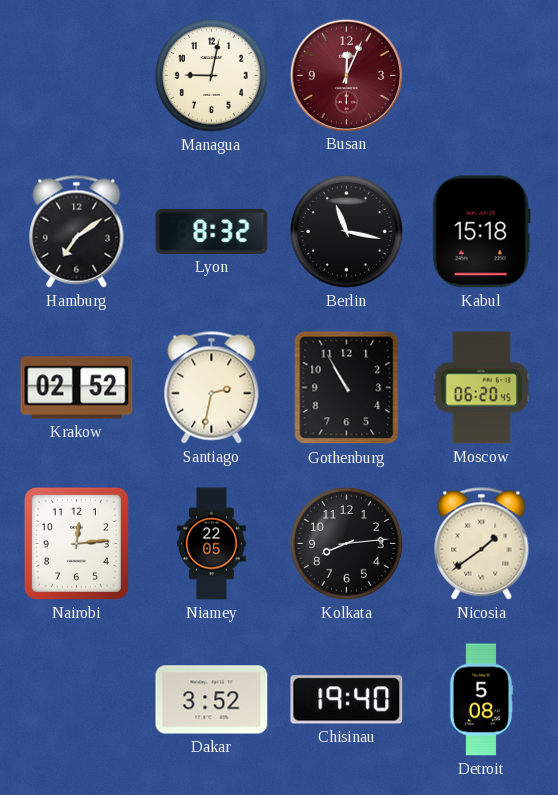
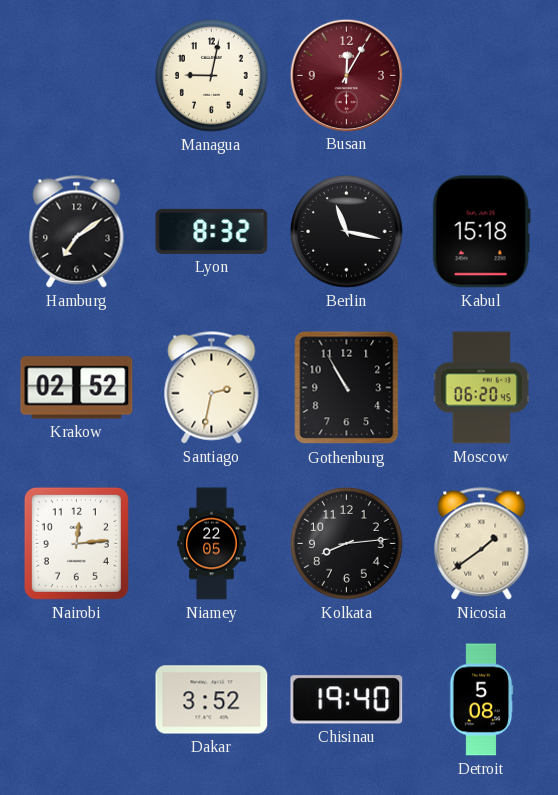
Busan: 12:04 -> 12:05
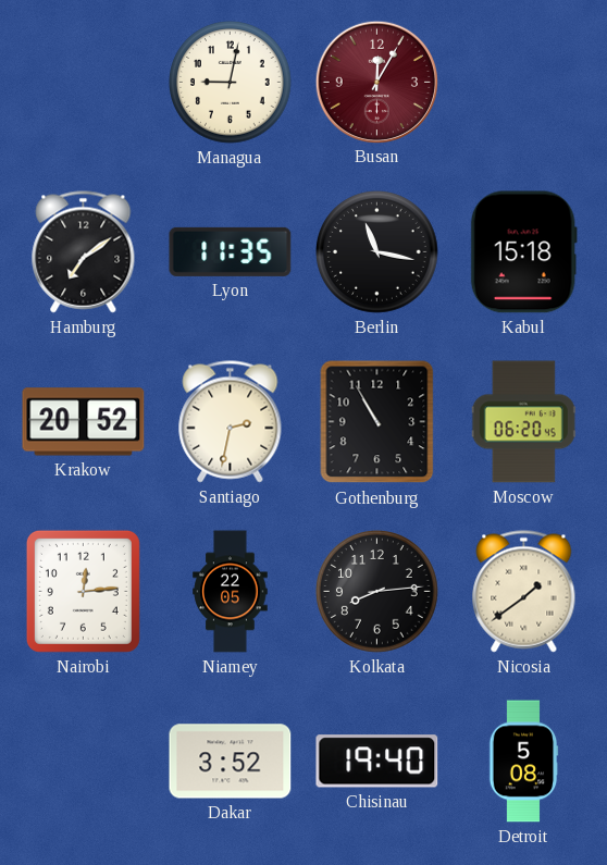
Lyon: 8:32 -> 11:35
Krakow: 02:52 -> 20:52
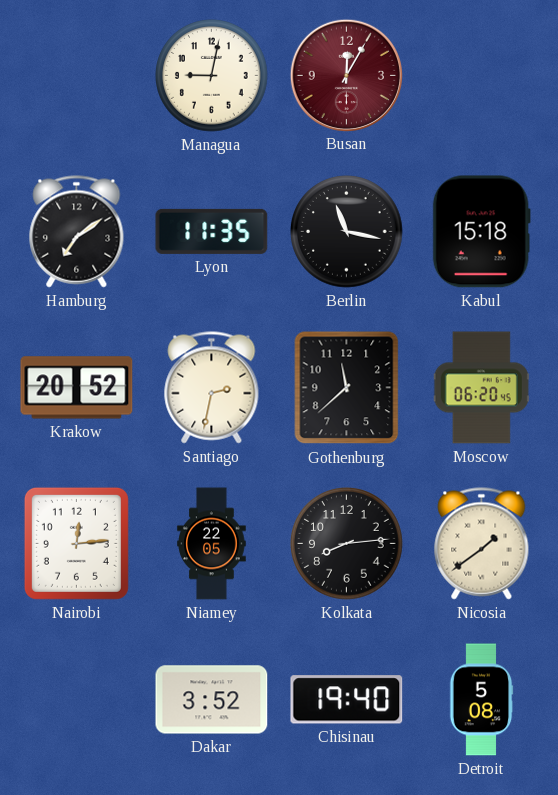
Gothenburg: 10:55 -> 11:38
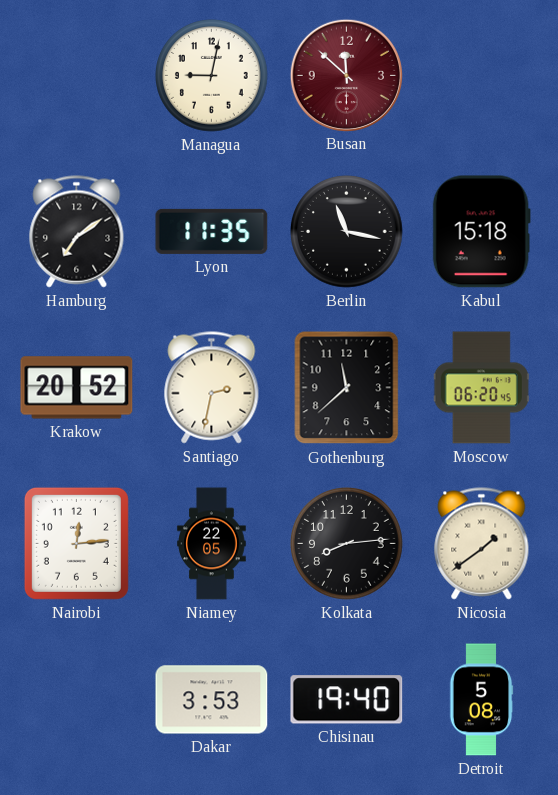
Busan: 12:05 -> 11:52
Dakar: 3:52 -> 3:53
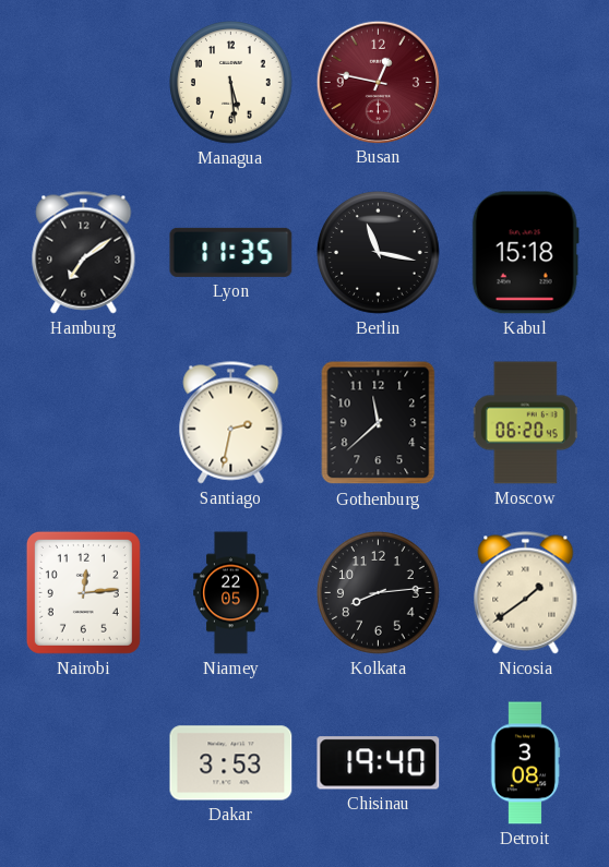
Managua: 9:02 -> 5:29
Busan: 11:52 -> 12:47
Krakow: 20:52 -> none
Detroit: 5:08 -> 3:08
